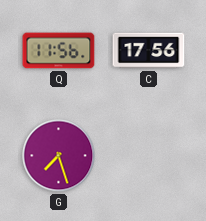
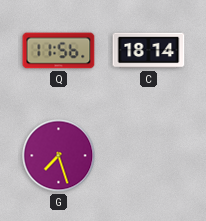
C: 17:56 -> 18:14
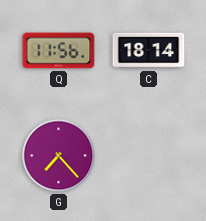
G: 7:27 -> 7:23
